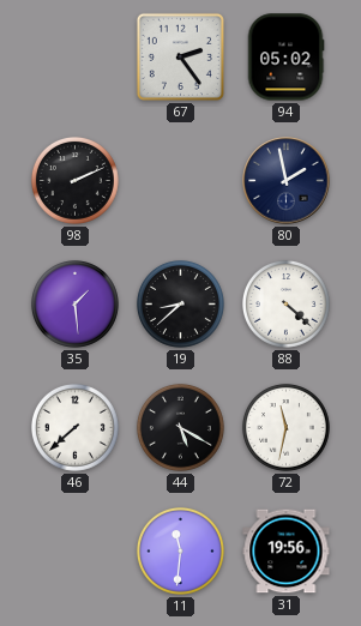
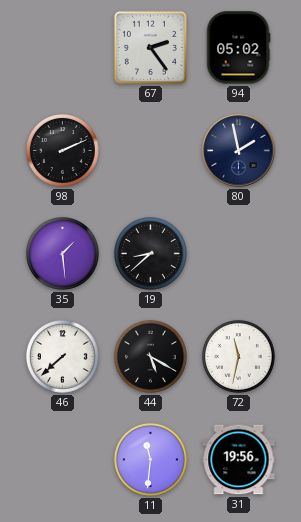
88: 4:22 -> none
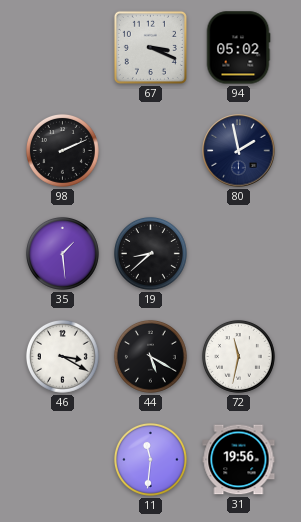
67: 2:24 -> 3:19
46: 7:38 -> 3:20
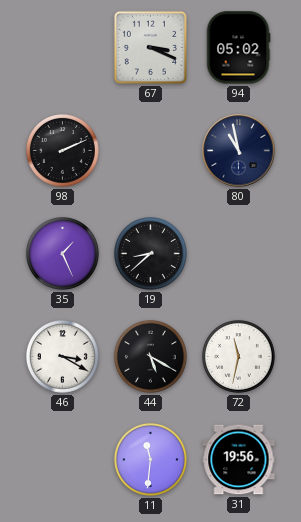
80: 1:58 -> 10:58
35: 1:29 -> 1:26
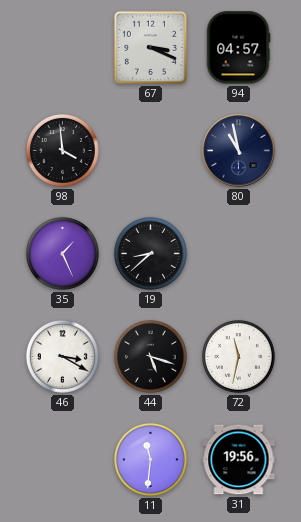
94: 05:02 -> 04:57
98: 2:11 -> 3:59
44: 5:20 -> 5:18
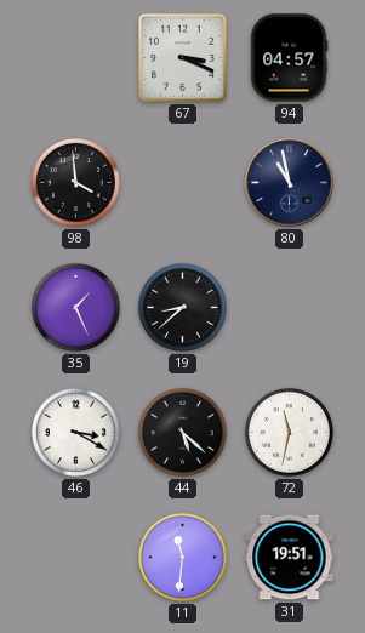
44: 5:18 -> 5:22
31: 19:56 -> 19:51
